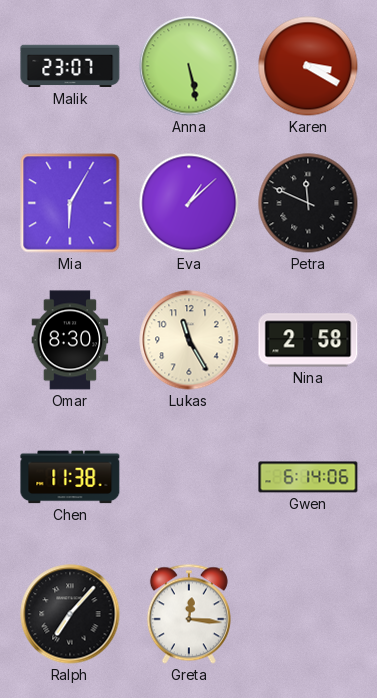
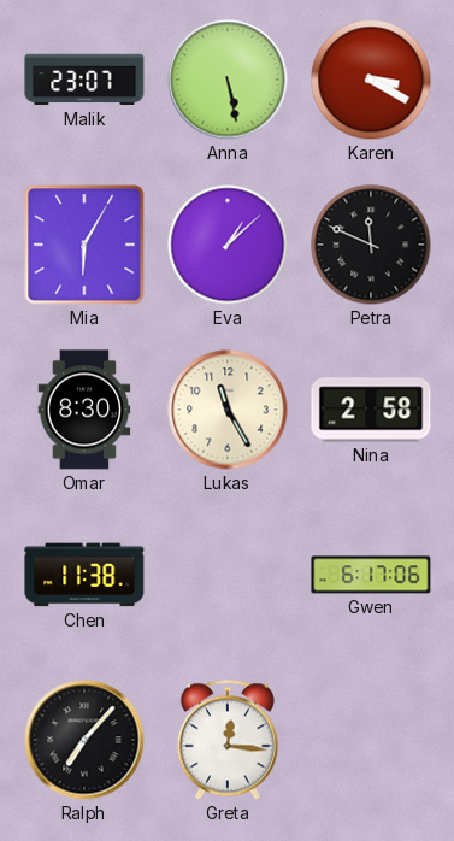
Gwen: 6:14 -> 6:17
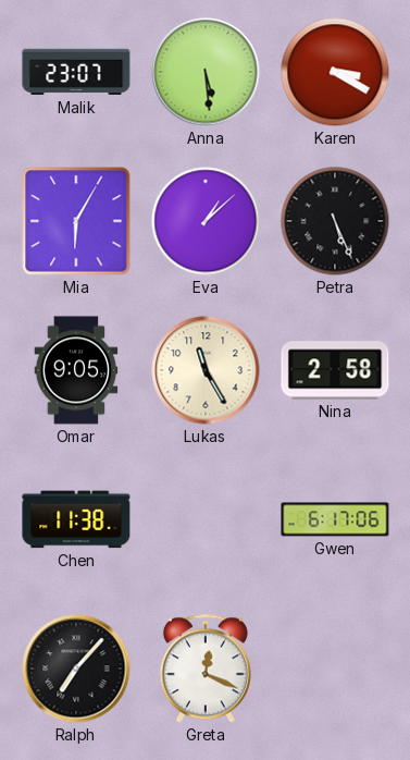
Anna: 5:28 -> 5:29
Petra: 11:49 -> 5:26
Omar: 8:30 -> 9:05
Greta: 12:16 -> 12:19
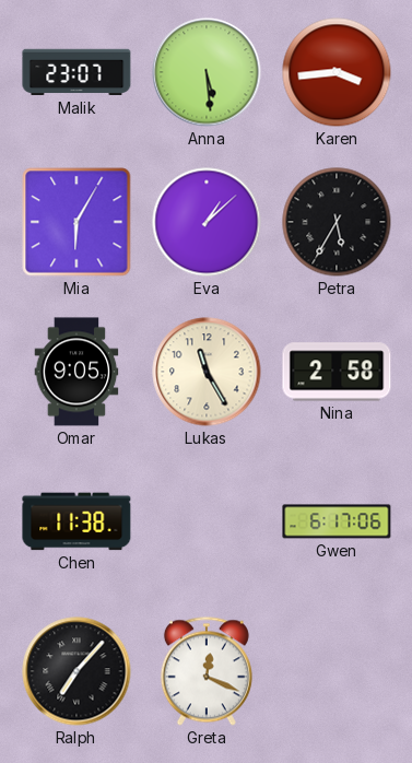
Karen: 3:20 -> 3:44
Petra: 5:26 -> 5:35
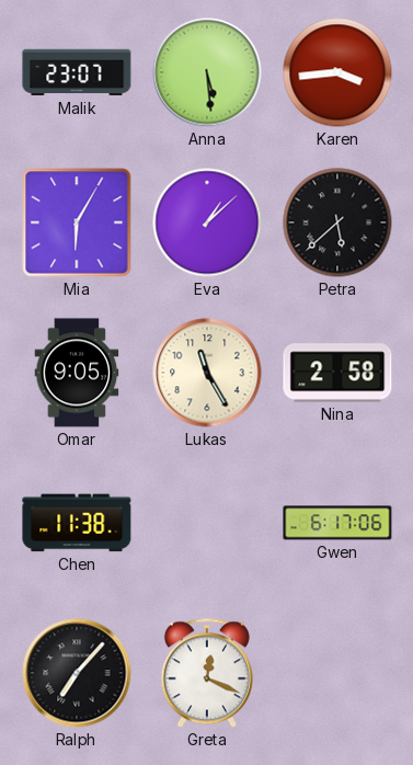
Petra: 5:35 -> 5:38
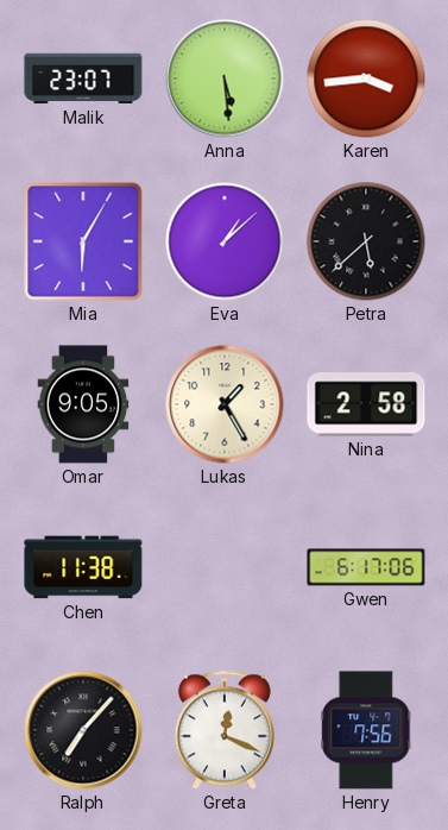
Lukas: 11:25 -> 1:25
Henry: none -> 7:56
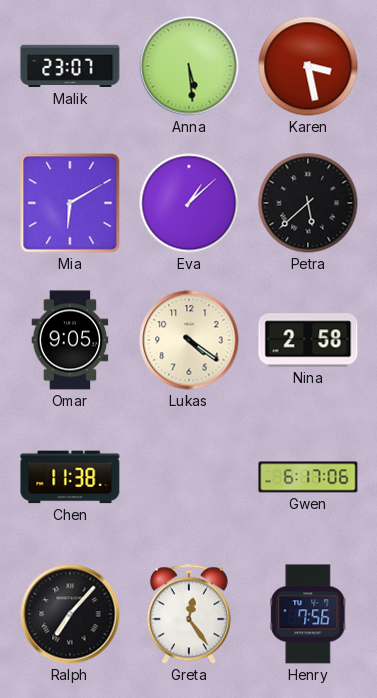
Karen: 3:44 -> 3:28
Mia: 6:05 -> 6:10
Lukas: 1:25 -> 4:21
Greta: 12:19 -> 12:24
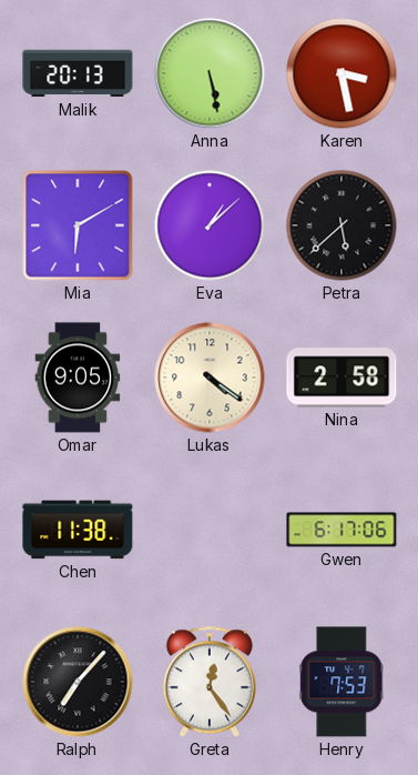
Malik: 23:07 -> 20:13
Anna: 5:29 -> 5:28
Henry: 7:56 -> 7:53
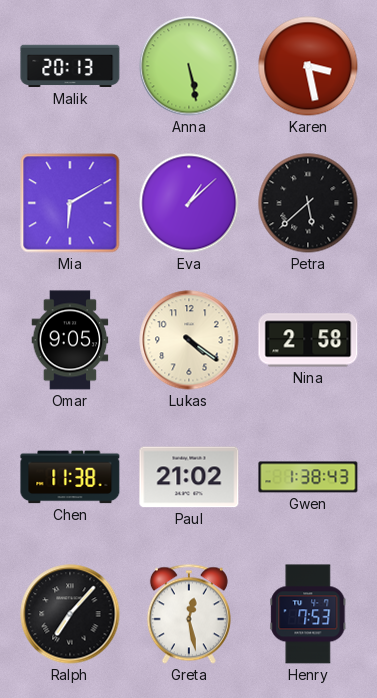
Paul: none -> 21:02
Gwen: 6:17 -> 1:38
Greta: 12:24 -> 12:28
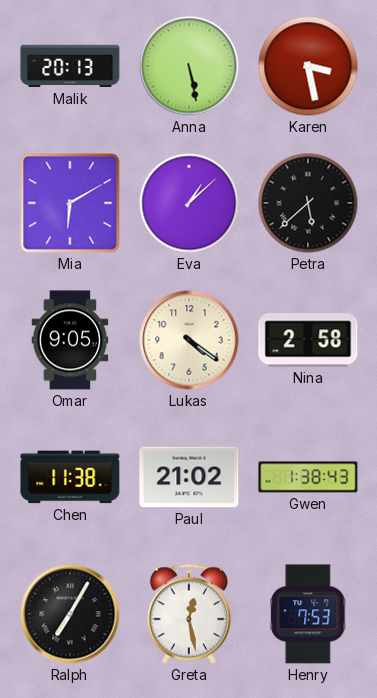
Ralph: 7:07 -> 7:05
